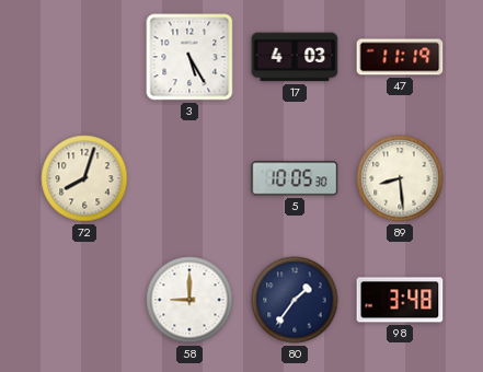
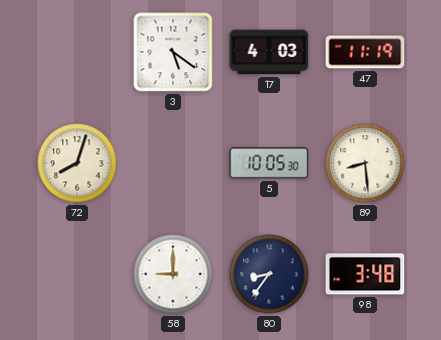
3: 5:25 -> 5:21
80: 1:36 -> 8:36
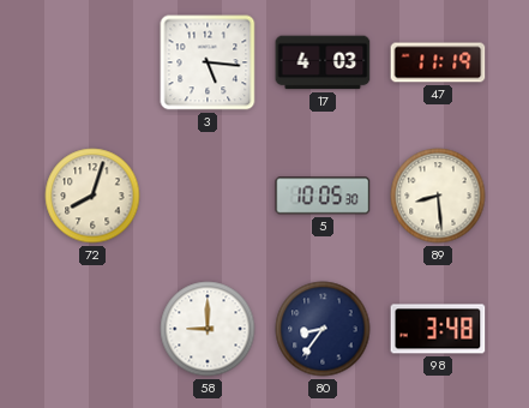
3: 5:21 -> 5:16
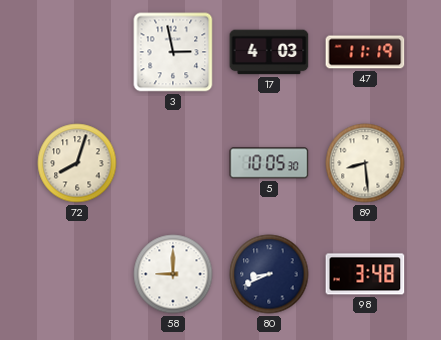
3: 5:16 -> 2:58
80: 8:36 -> 8:41
